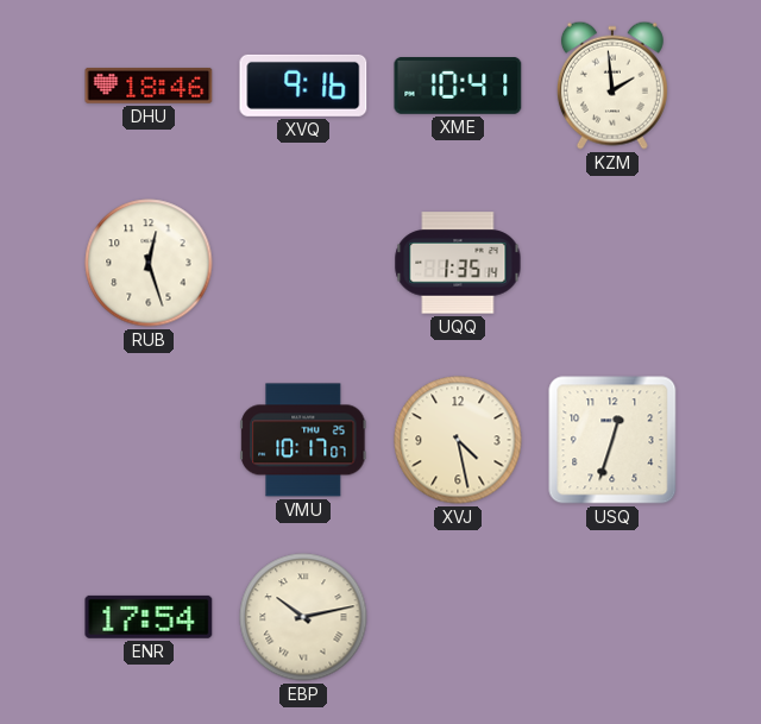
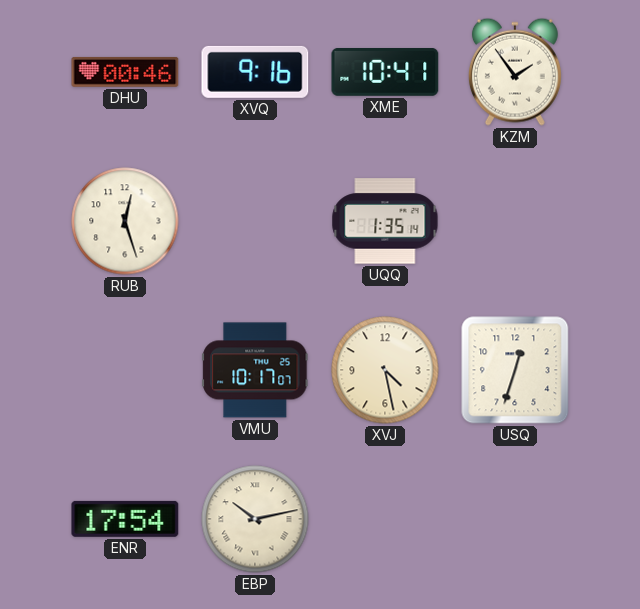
DHU: 18:46 -> 00:46
KZM: 1:59 -> 1:54
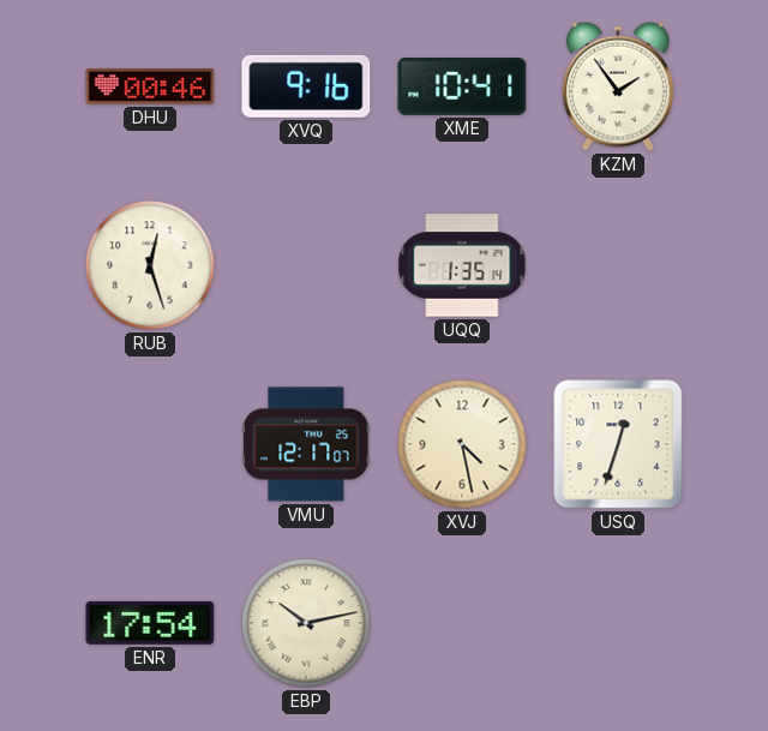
VMU: 10:17 -> 12:17
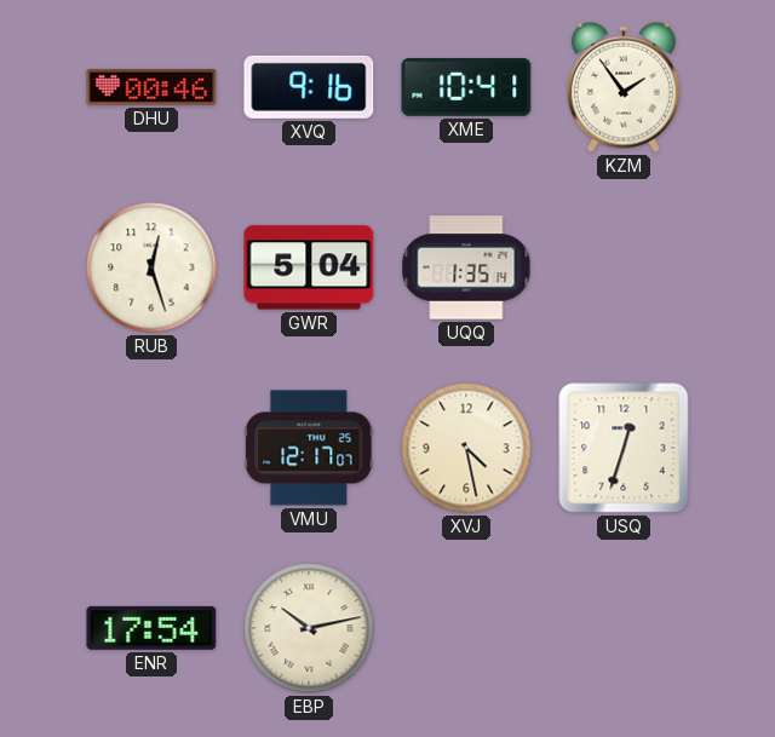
GWR: none -> 5:04
